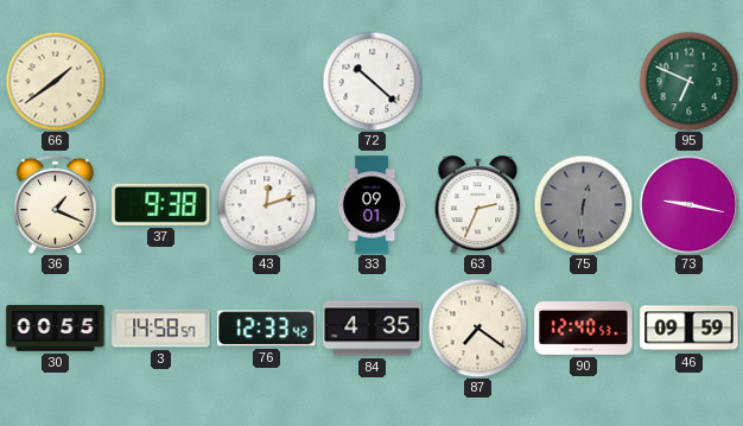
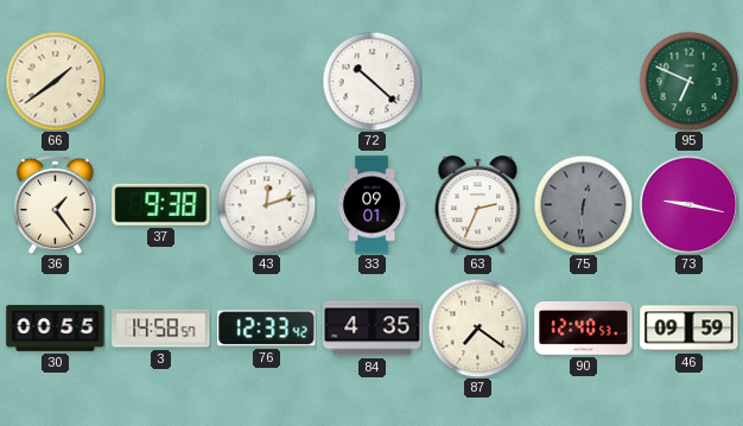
36: 1:19 -> 1:24
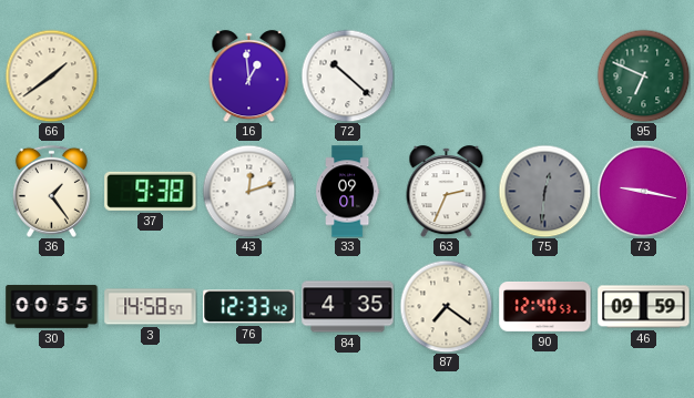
16: none -> 12:59
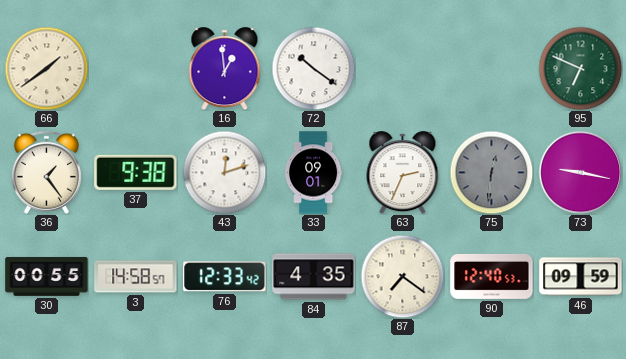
72: 10:22 -> 10:21
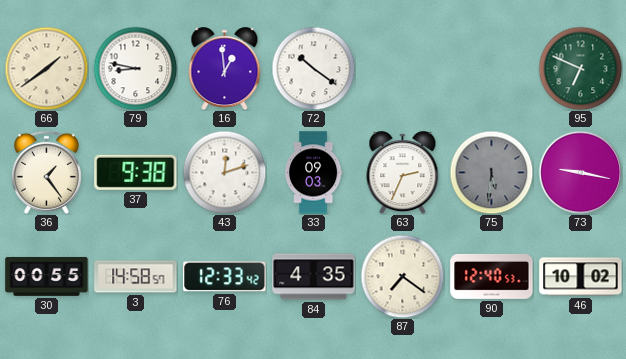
79: none -> 8:47
33: 09:01 -> 09:03
75: 12:31 -> 5:31
46: 09:59 -> 10:02
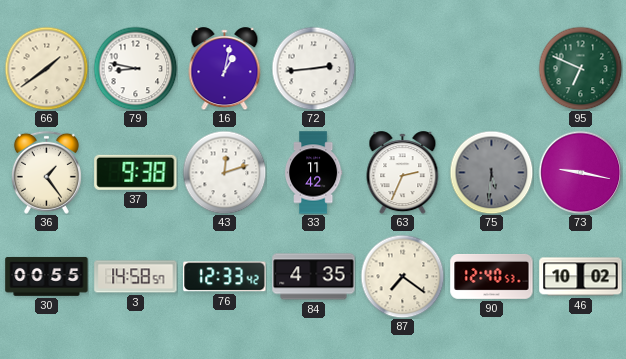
16: 12:59 -> 1:02
72: 10:21 -> 2:44
33: 09:03 -> 11:42
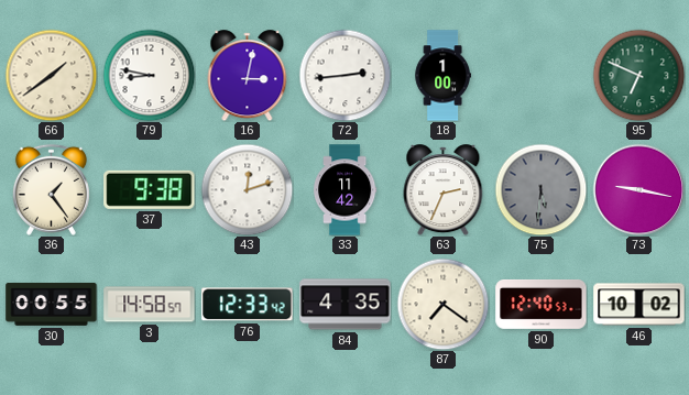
16: 1:02 -> 3:02
18: none -> 1:00
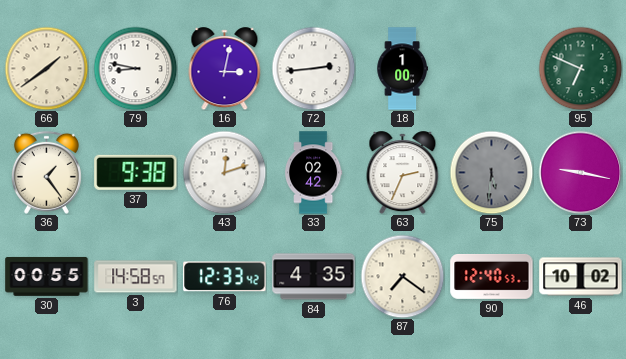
33: 11:42 -> 02:42
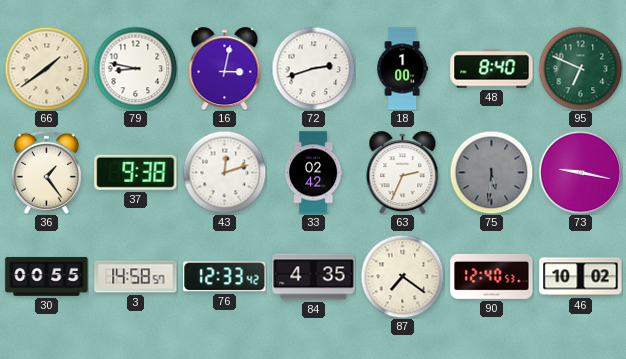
72: 2:44 -> 2:42
48: none -> 8:40
